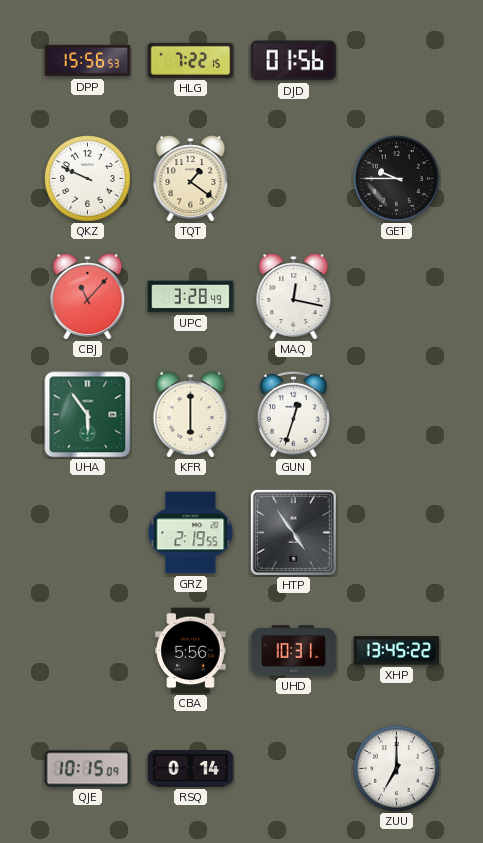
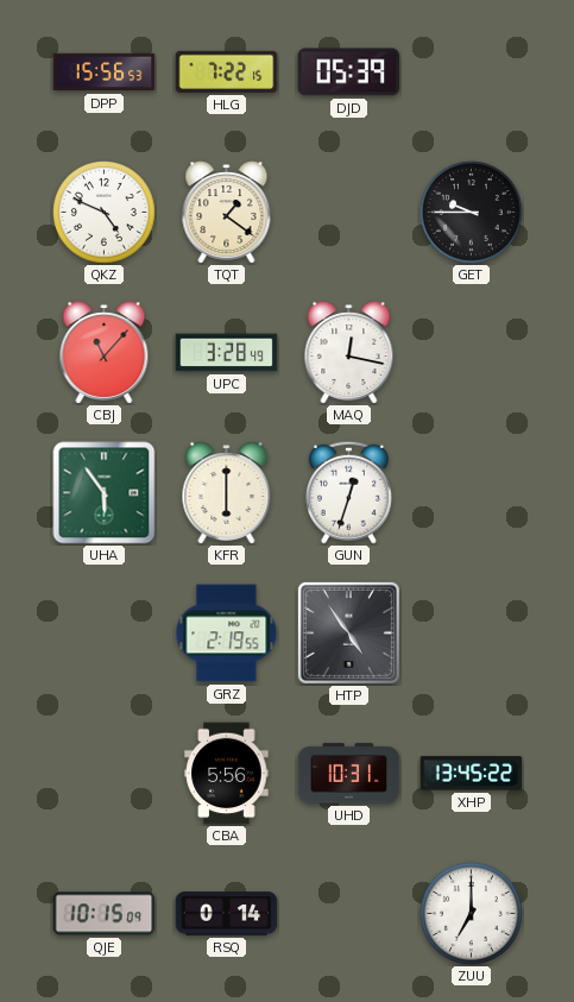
DJD: 01:56 -> 05:39
QKZ: 9:49 -> 4:49
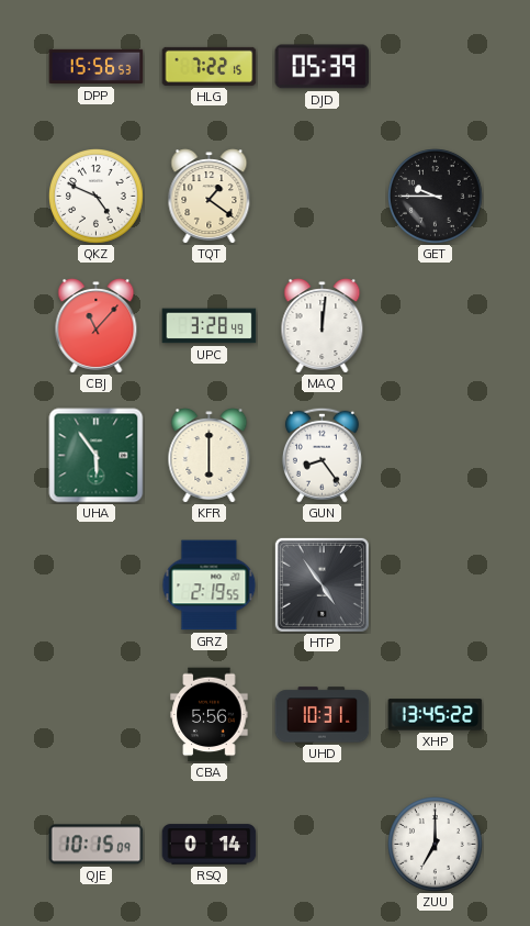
MAQ: 12:17 -> 12:01
GUN: 12:33 -> 8:24
